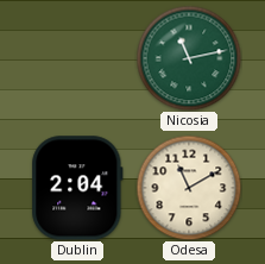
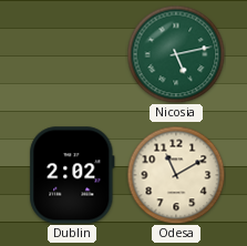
Nicosia: 11:13 -> 5:13
Dublin: 2:04 -> 2:02
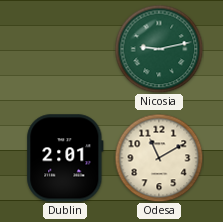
Nicosia: 5:13 -> 9:13
Dublin: 2:02 -> 2:01
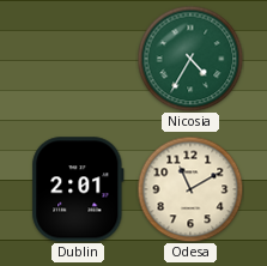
Nicosia: 9:13 -> 4:35
